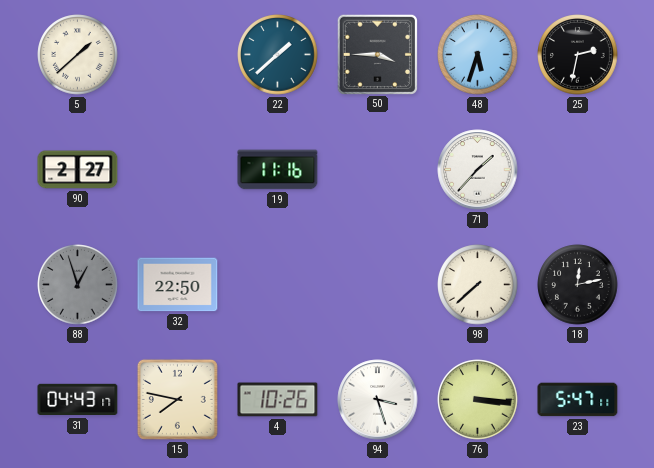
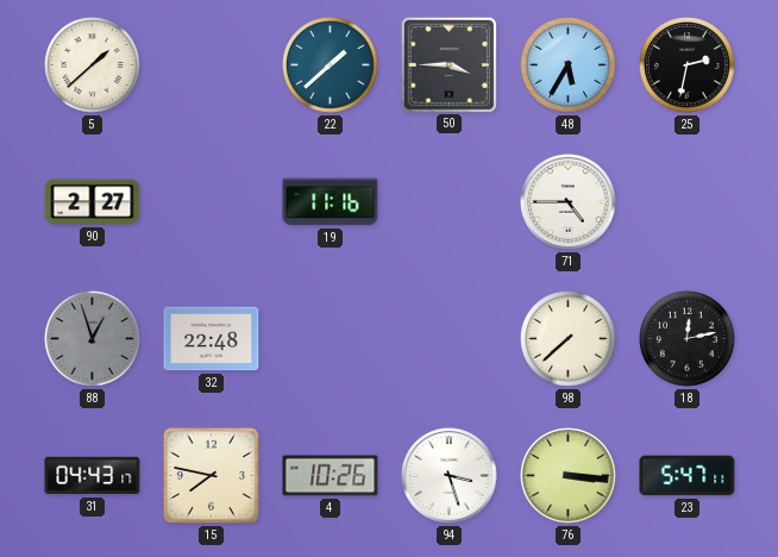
48: 5:33 -> 5:35
71: 1:37 -> 4:45
32: 22:50 -> 22:48
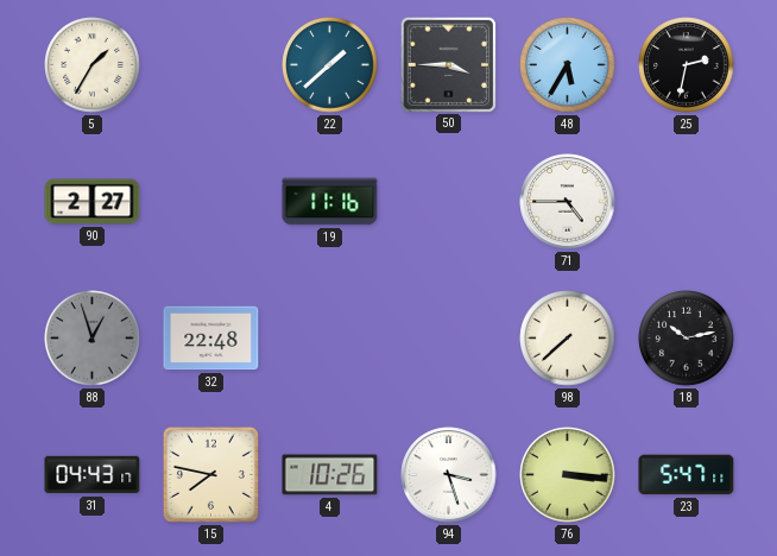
5: 1:38 -> 1:35
18: 12:13 -> 10:13
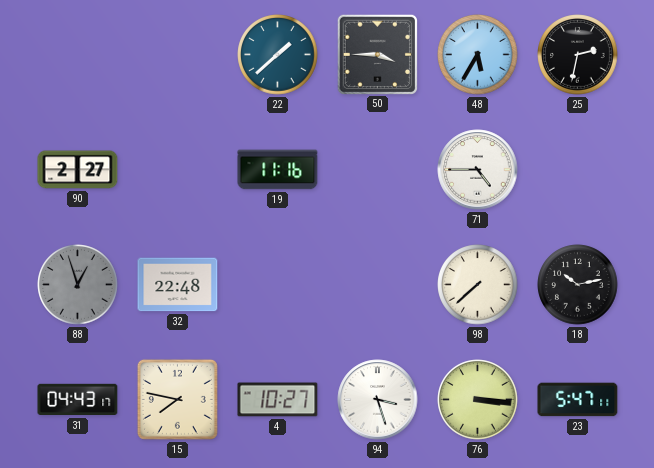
5: 1:35 -> none
4: 10:26 -> 10:27
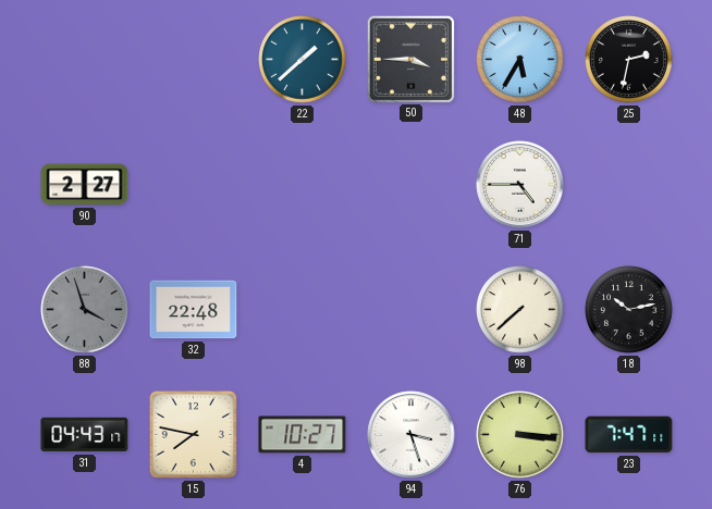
19: 11:16 -> none
88: 12:57 -> 3:57
23: 5:47 -> 7:47
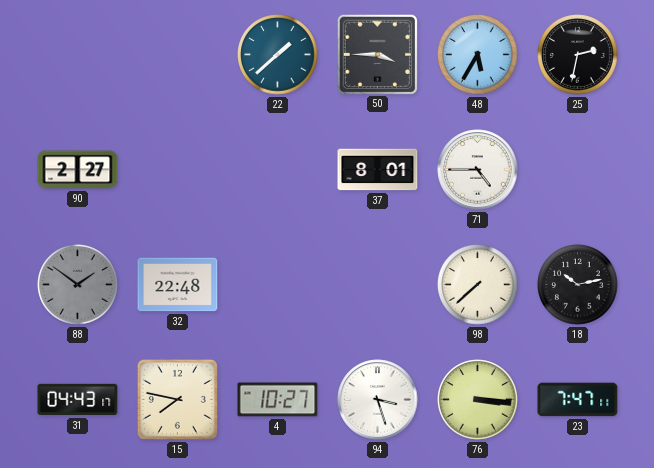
37: none -> 8:01
88: 3:57 -> 1:51
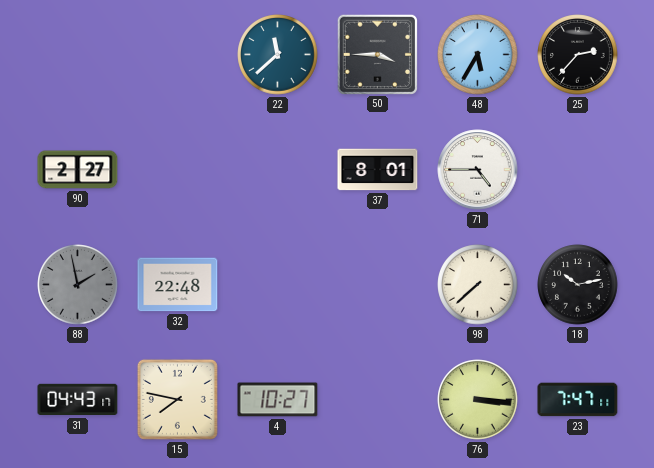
22: 1:38 -> 11:38
25: 2:32 -> 2:37
88: 1:51 -> 1:58
94: 3:27 -> none
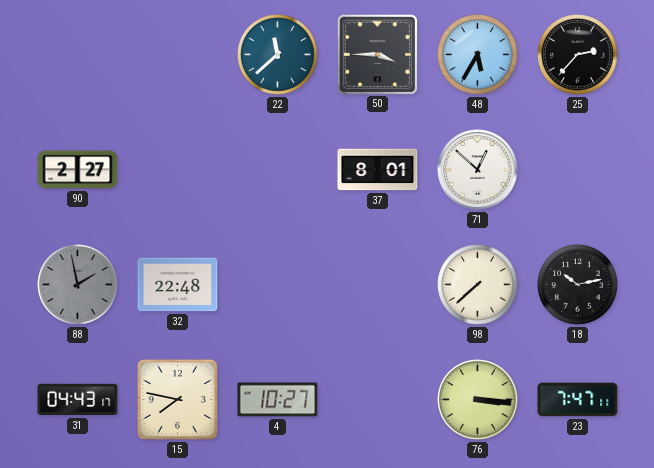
71: 4:45 -> 12:52
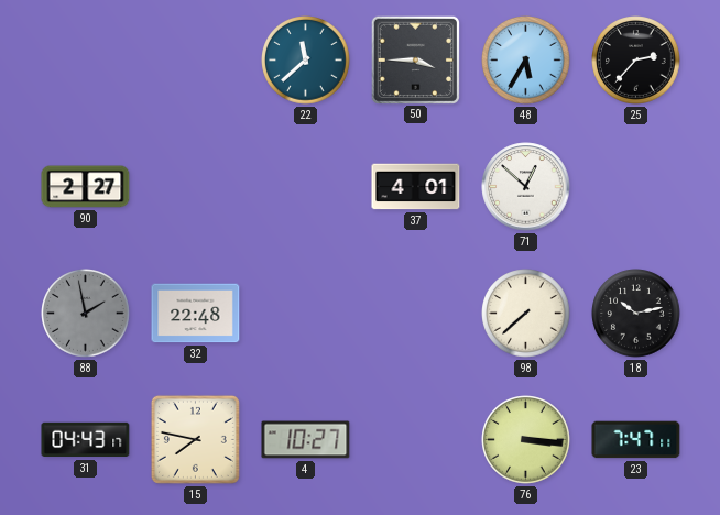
37: 8:01 -> 4:01
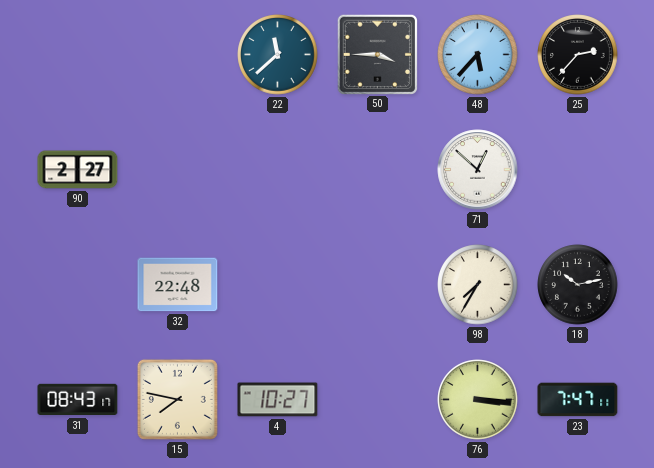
48: 5:35 -> 5:37
37: 4:01 -> none
88: 1:58 -> none
98: 7:38 -> 7:35
31: 04:43 -> 08:43
